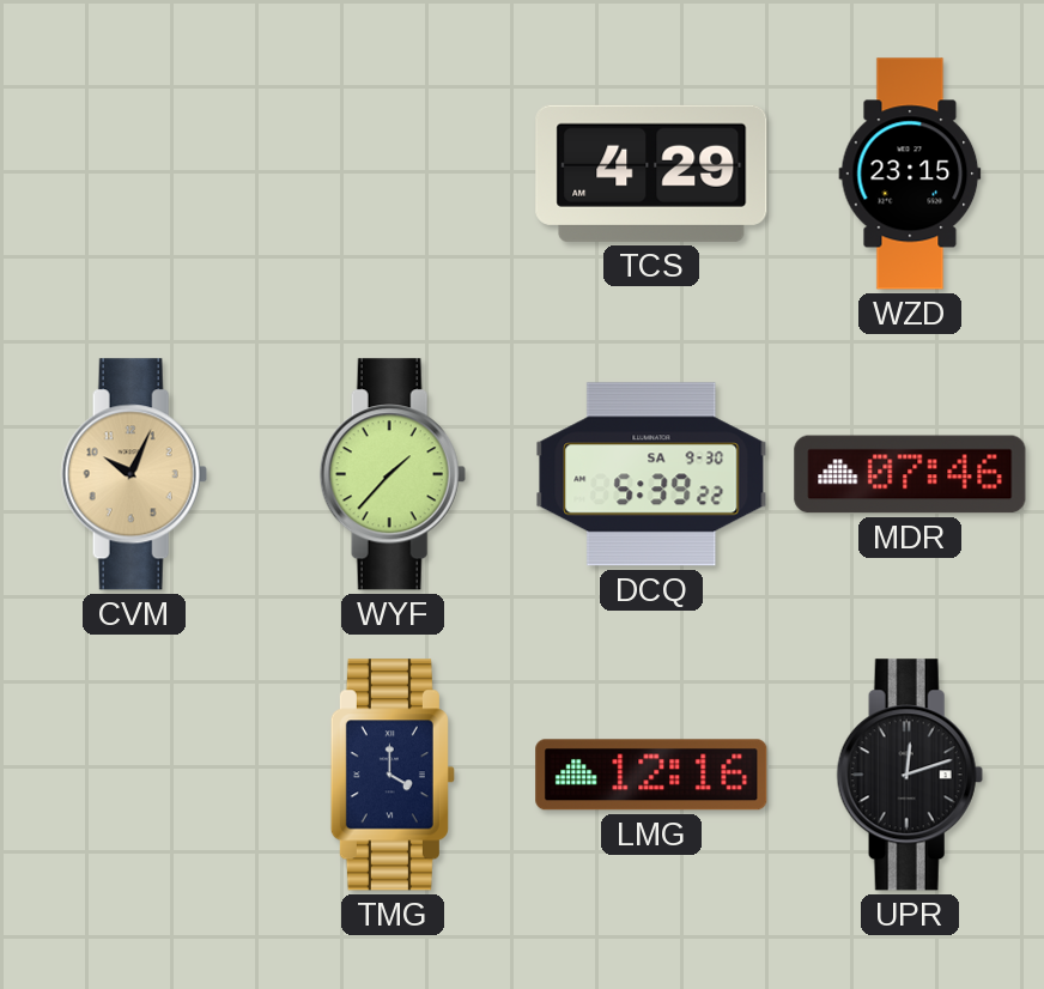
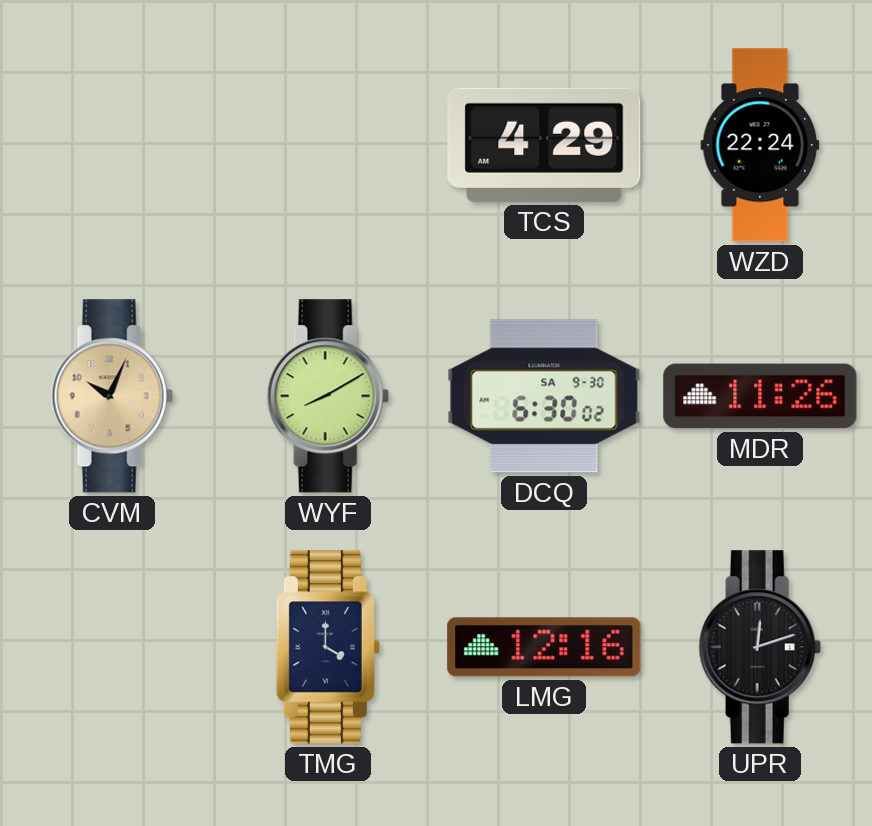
WZD: 23:15 -> 22:24
WYF: 1:37 -> 8:10
DCQ: 5:39 -> 6:30
MDR: 07:46 -> 11:26
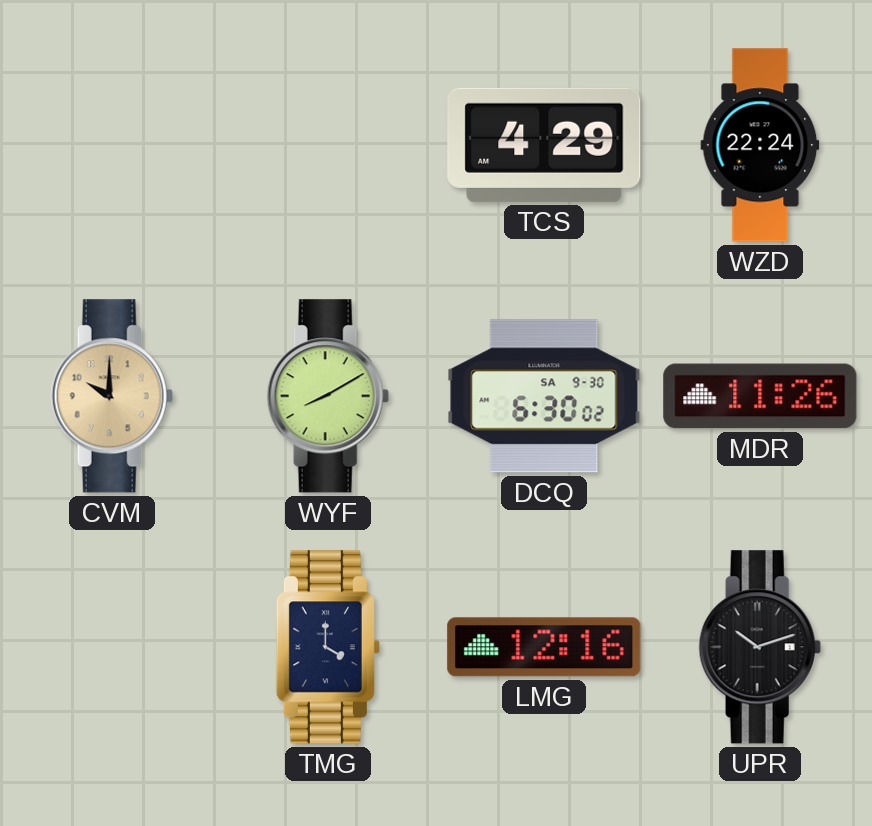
CVM: 10:04 -> 10:00
UPR: 12:12 -> 10:12
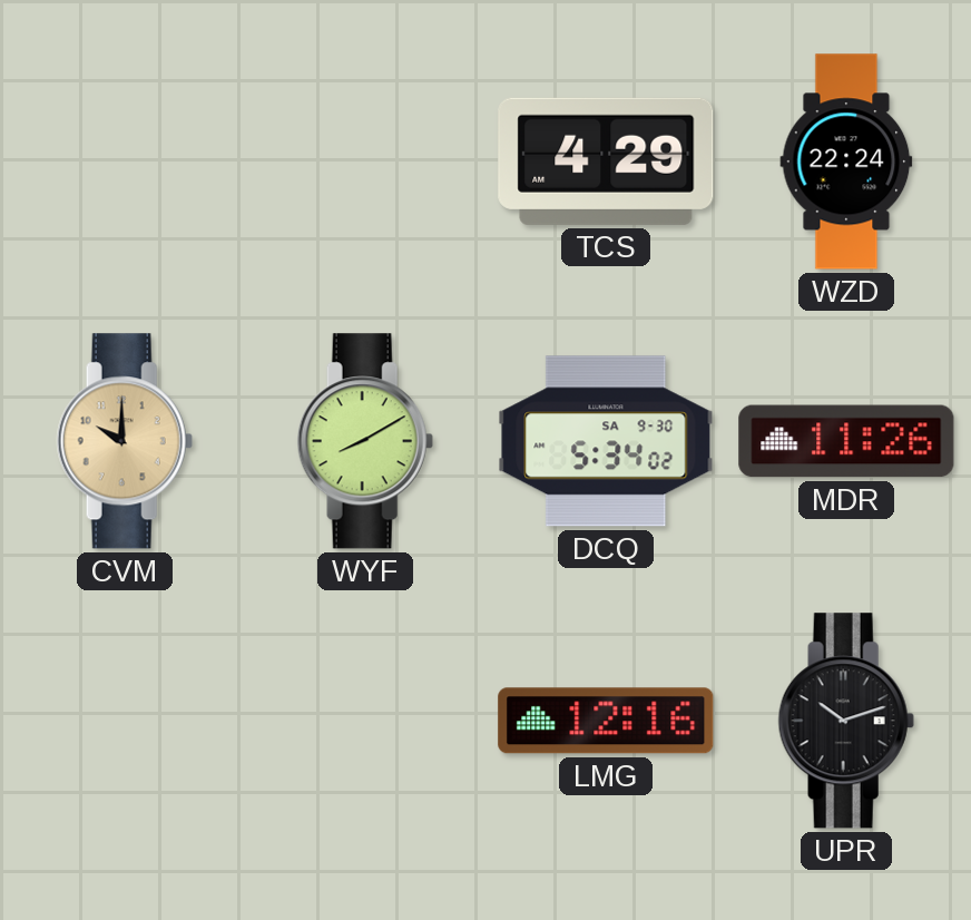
DCQ: 6:30 -> 5:34
TMG: 4:00 -> none
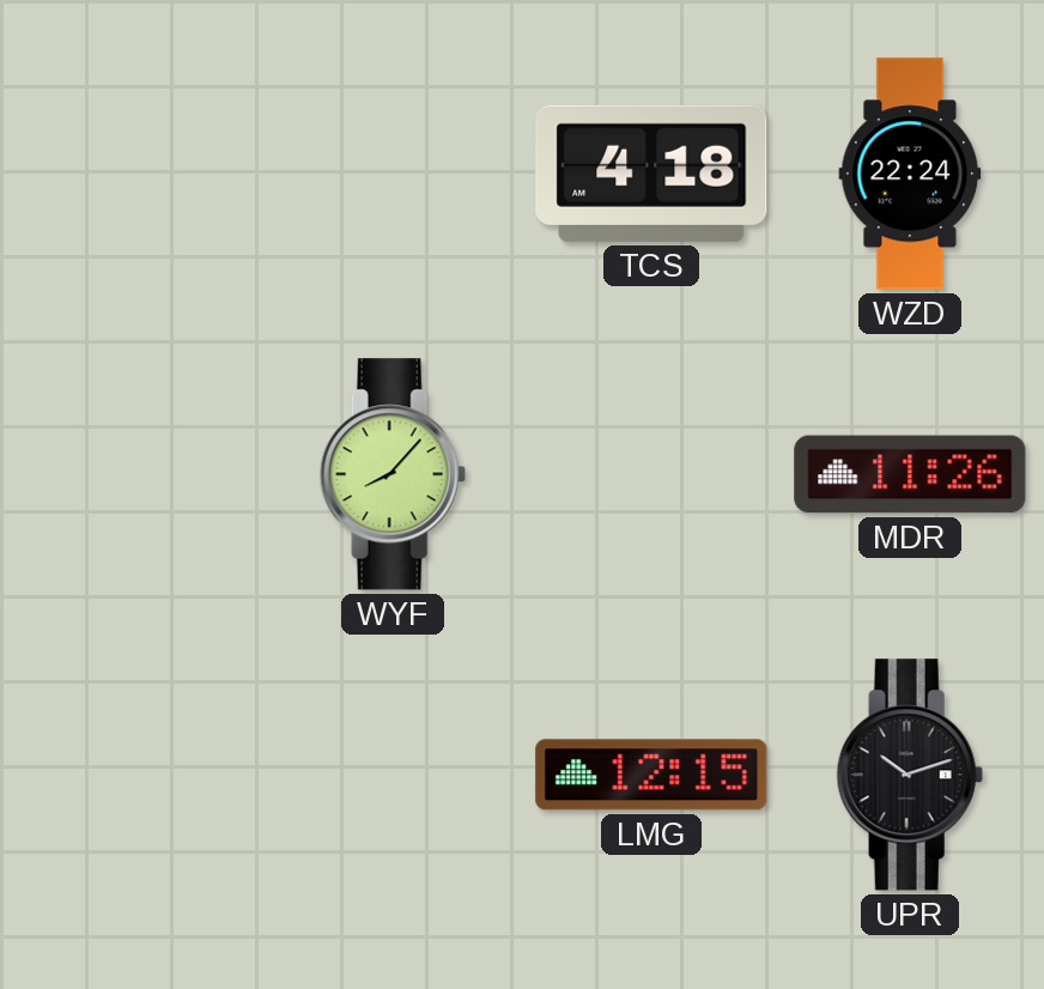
TCS: 4:29 -> 4:18
CVM: 10:00 -> none
WYF: 8:10 -> 8:07
DCQ: 5:34 -> none
LMG: 12:16 -> 12:15
